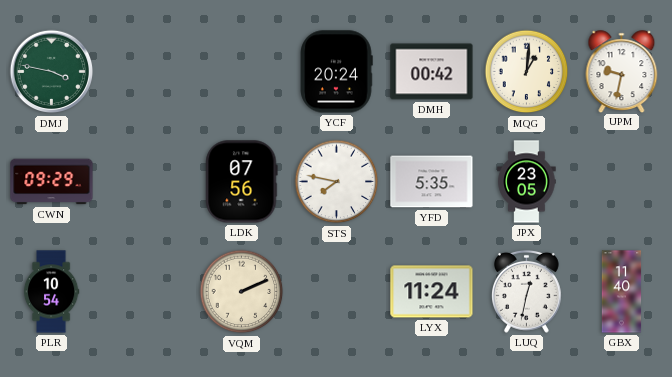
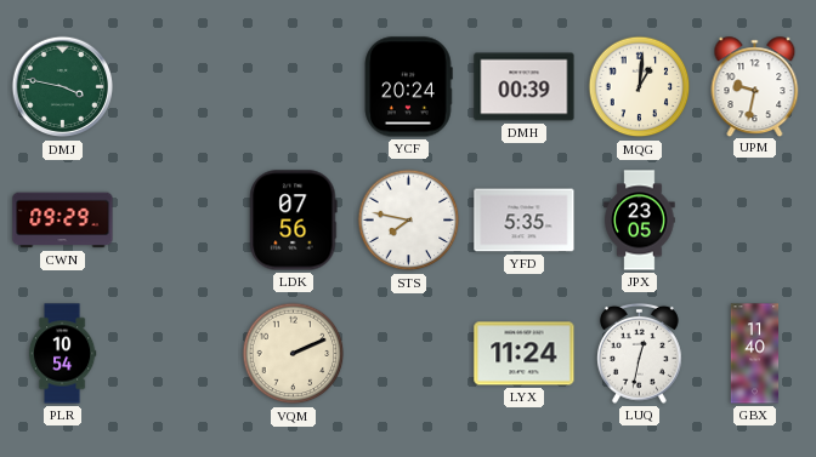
DMH: 00:42 -> 00:39
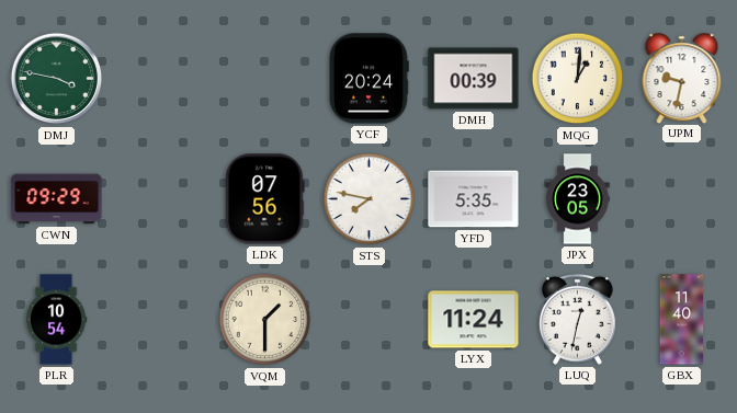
VQM: 2:11 -> 1:30
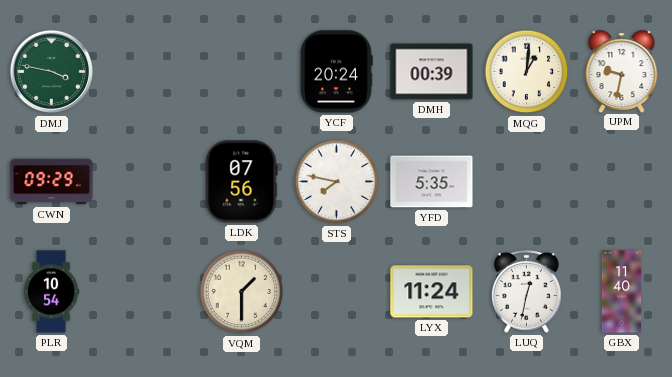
JPX: 23:05 -> none
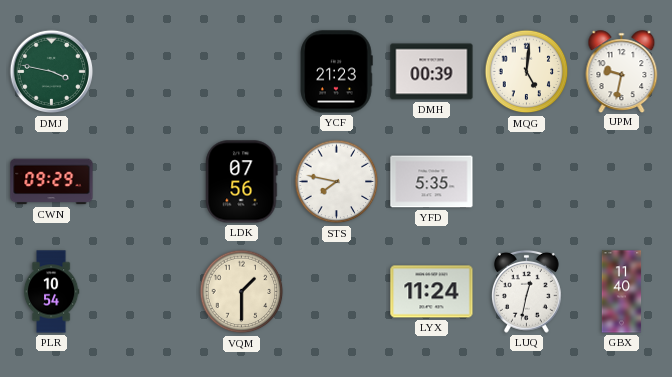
YCF: 20:24 -> 21:23
MQG: 1:01 -> 5:01
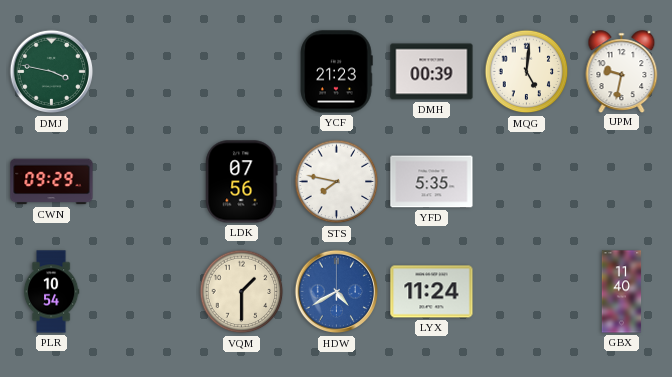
HDW: none -> 4:40
LUQ: 12:32 -> none
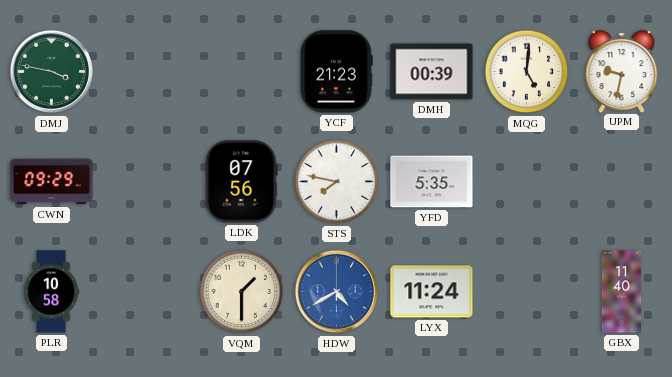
PLR: 10:54 -> 10:58
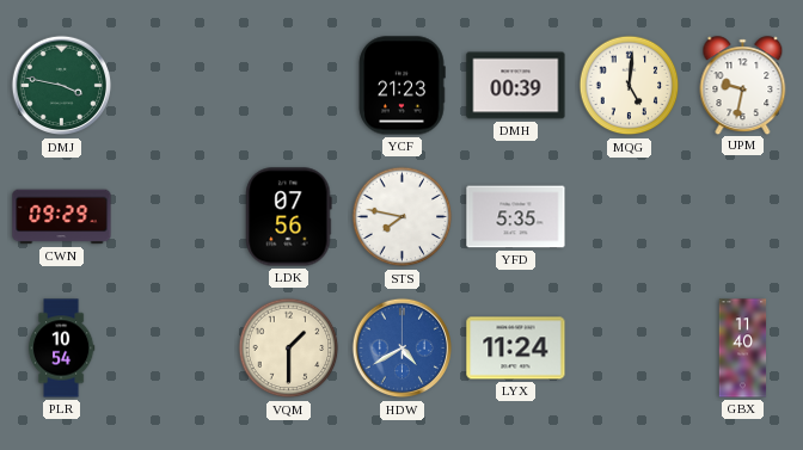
PLR: 10:58 -> 10:54
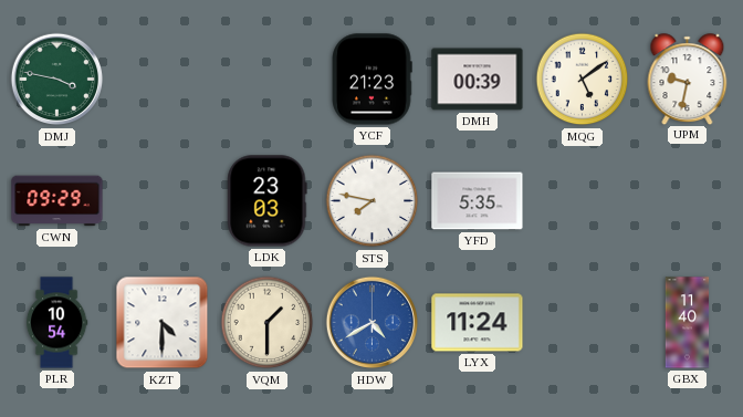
MQG: 5:01 -> 5:09
LDK: 07:56 -> 23:03
KZT: none -> 4:30
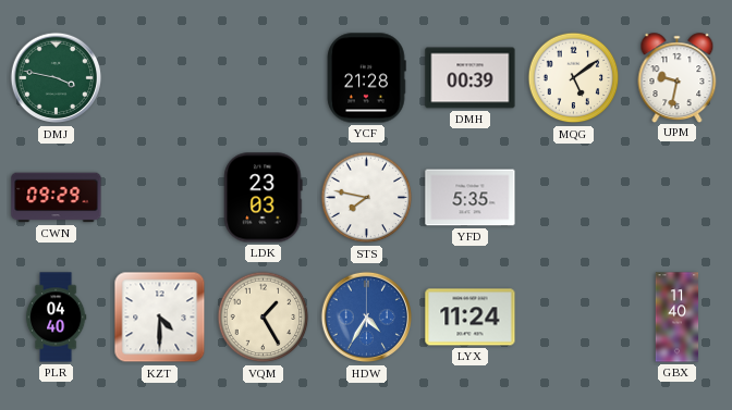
YCF: 21:23 -> 21:28
PLR: 10:54 -> 04:40
VQM: 1:30 -> 1:25
HDW: 4:40 -> 4:35
